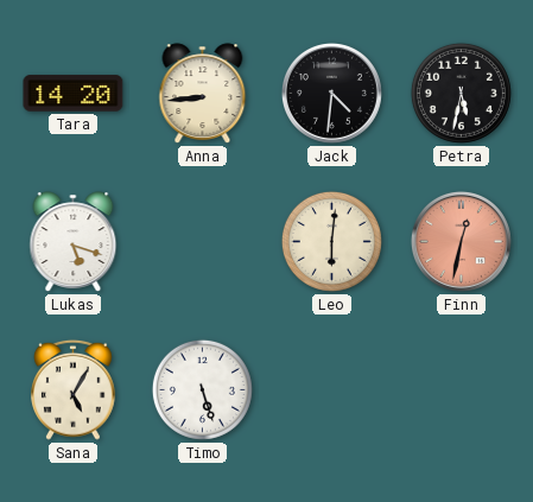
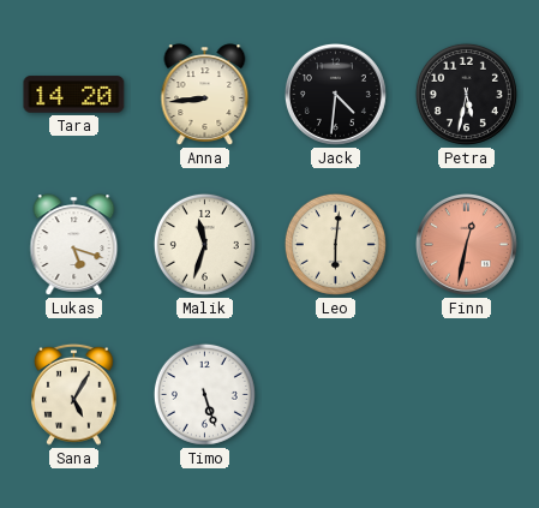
Malik: none -> 11:33
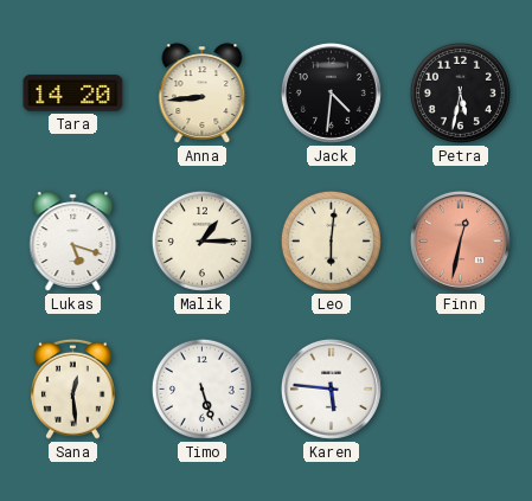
Malik: 11:33 -> 1:15
Sana: 5:05 -> 12:29
Karen: none -> 5:46
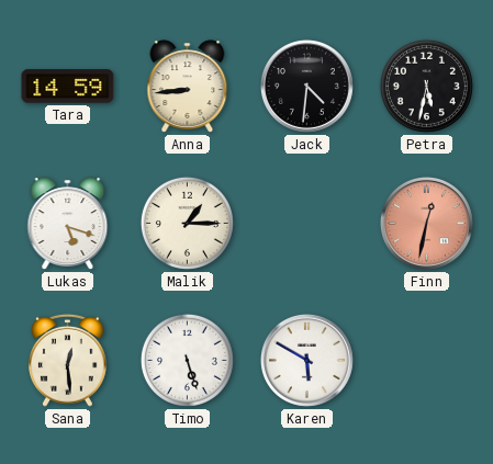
Tara: 14:20 -> 14:59
Leo: 6:01 -> none
Karen: 5:46 -> 5:50
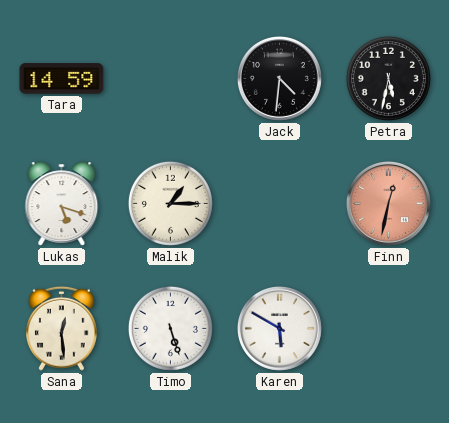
Anna: 8:44 -> none
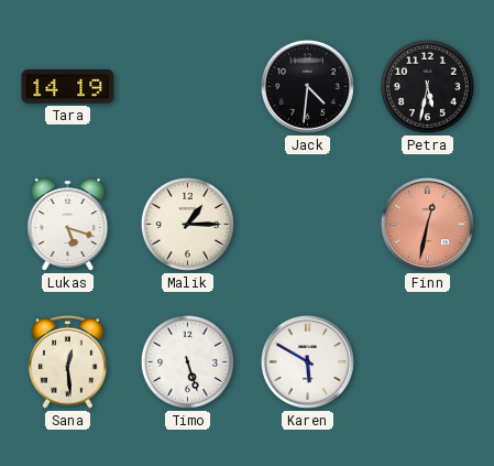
Tara: 14:59 -> 14:19
